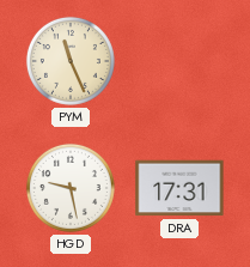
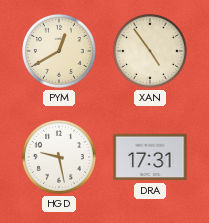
PYM: 11:26 -> 12:40
XAN: none -> 4:54
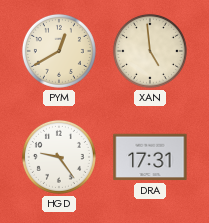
XAN: 4:54 -> 4:59
HGD: 9:28 -> 9:24
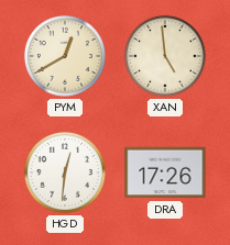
HGD: 9:24 -> 12:31
DRA: 17:31 -> 17:26
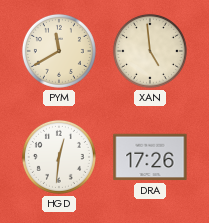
PYM: 12:40 -> 11:40
